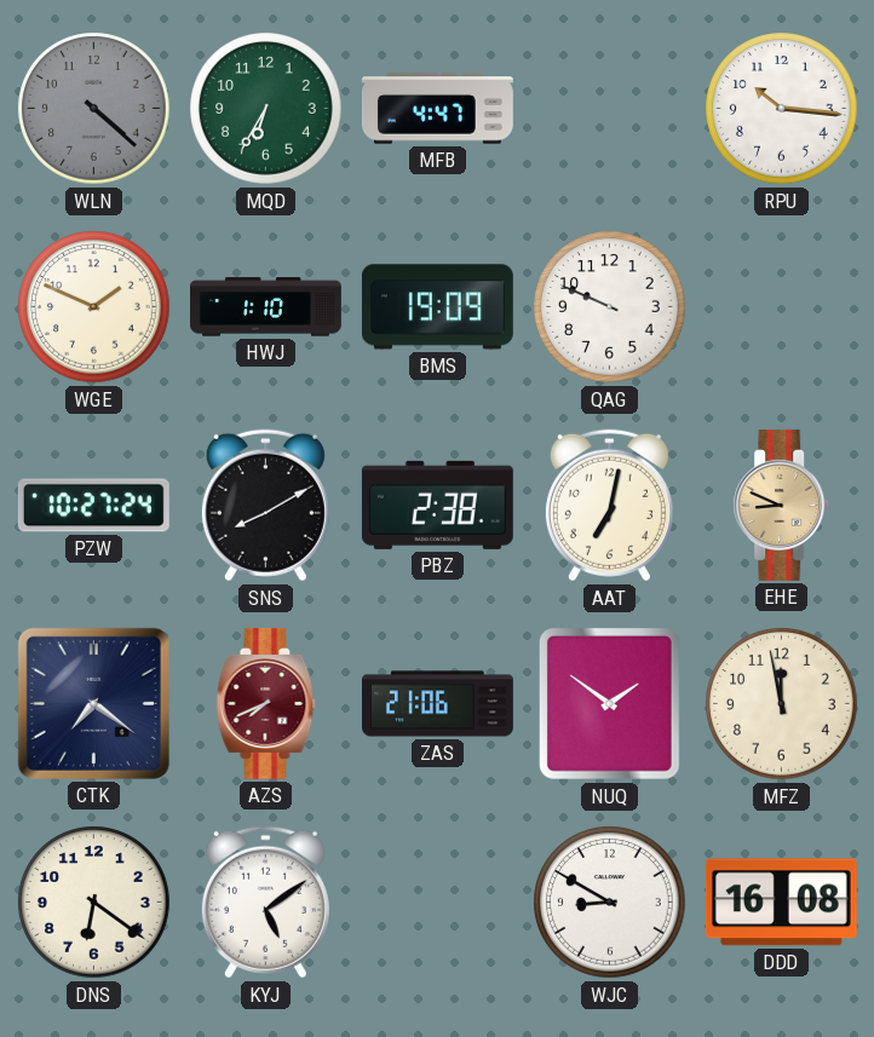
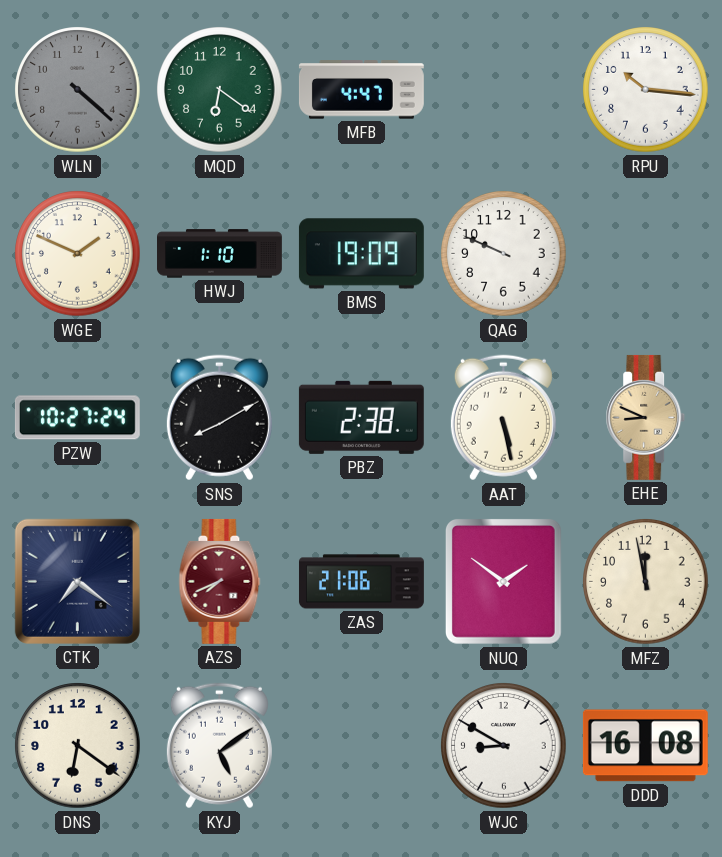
MQD: 6:35 -> 6:21
AAT: 7:02 -> 5:28
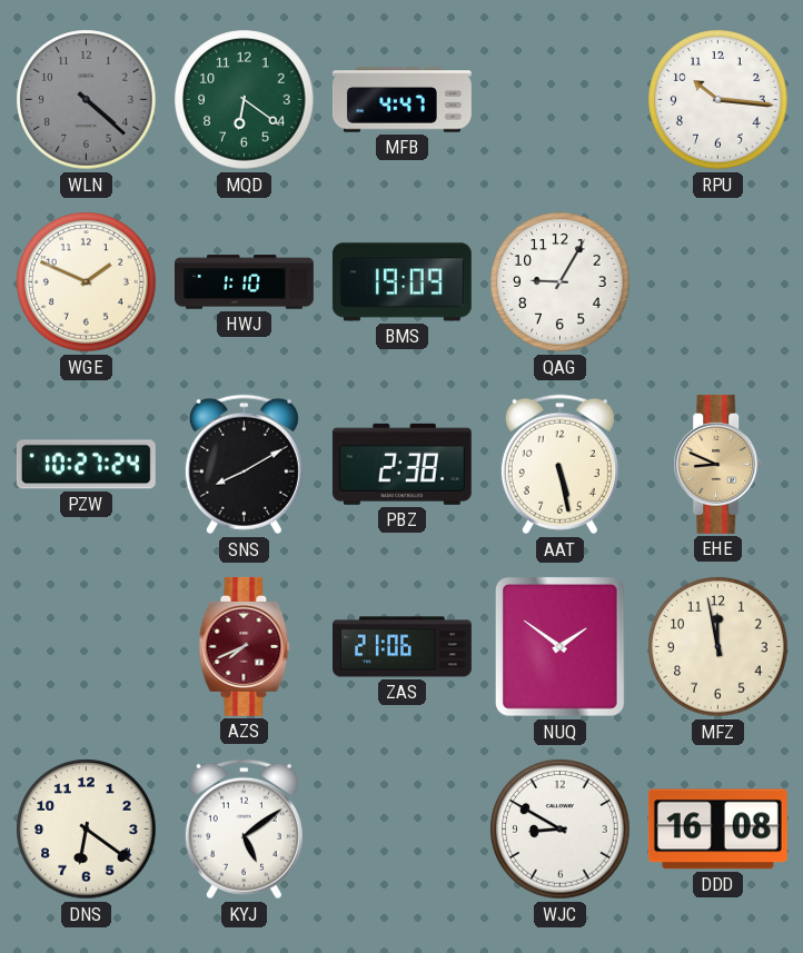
QAG: 9:49 -> 9:05
CTK: 7:21 -> none
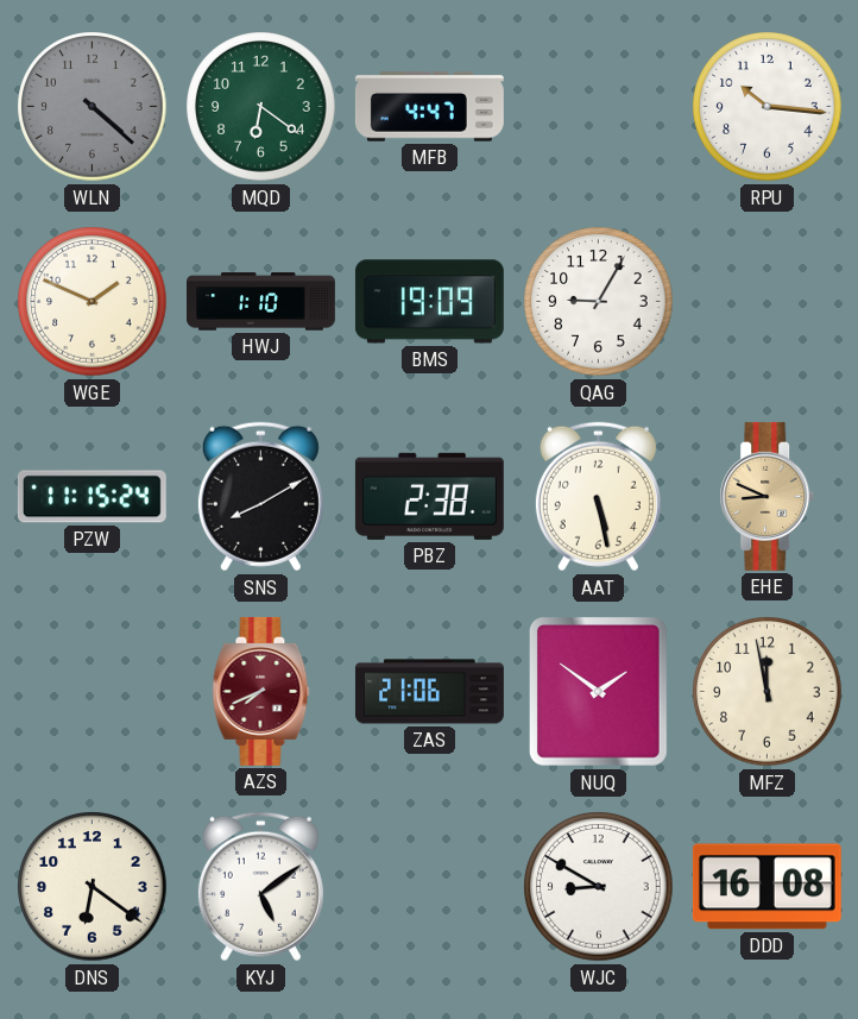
PZW: 10:27 -> 11:15
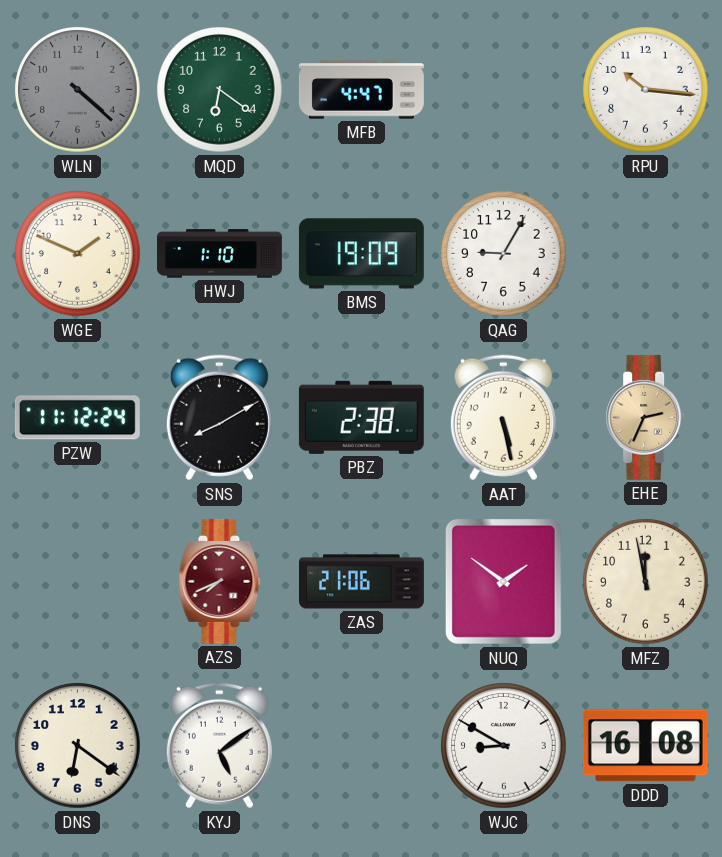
PZW: 11:15 -> 11:12
EHE: 8:49 -> 2:34
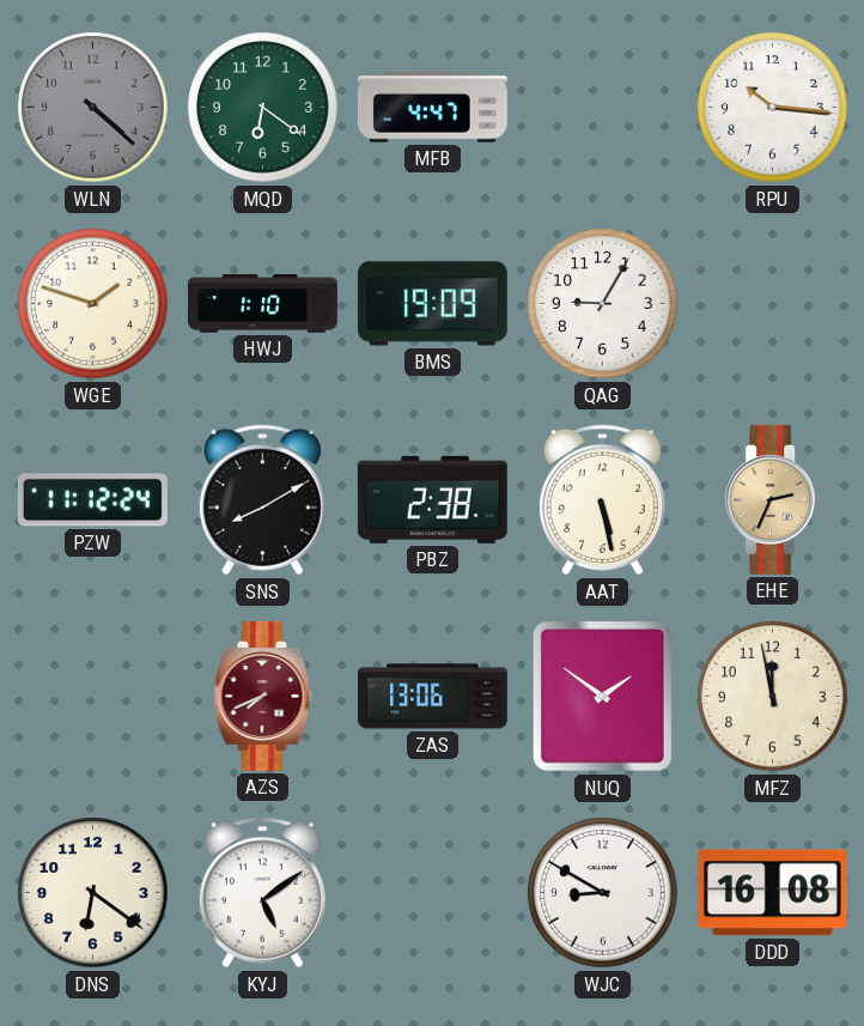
WGE: 1:49 -> 1:48
ZAS: 21:06 -> 13:06
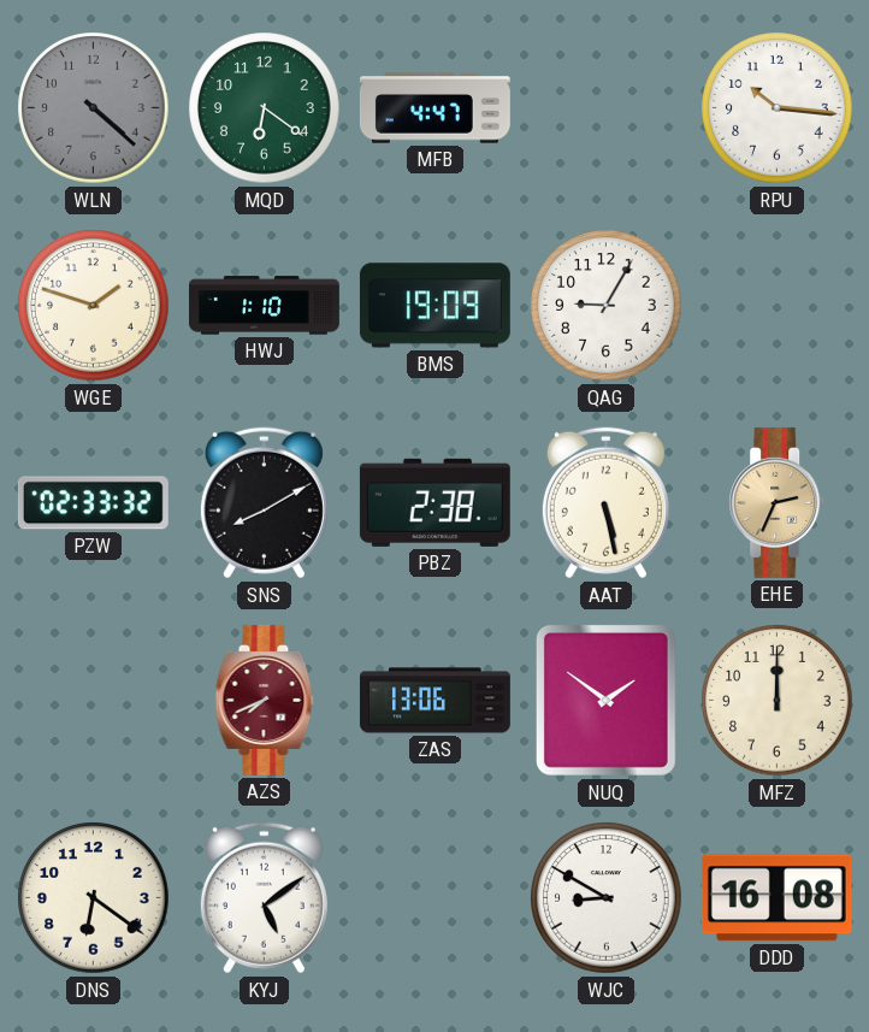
PZW: 11:12 -> 02:33
MFZ: 11:58 -> 12:00
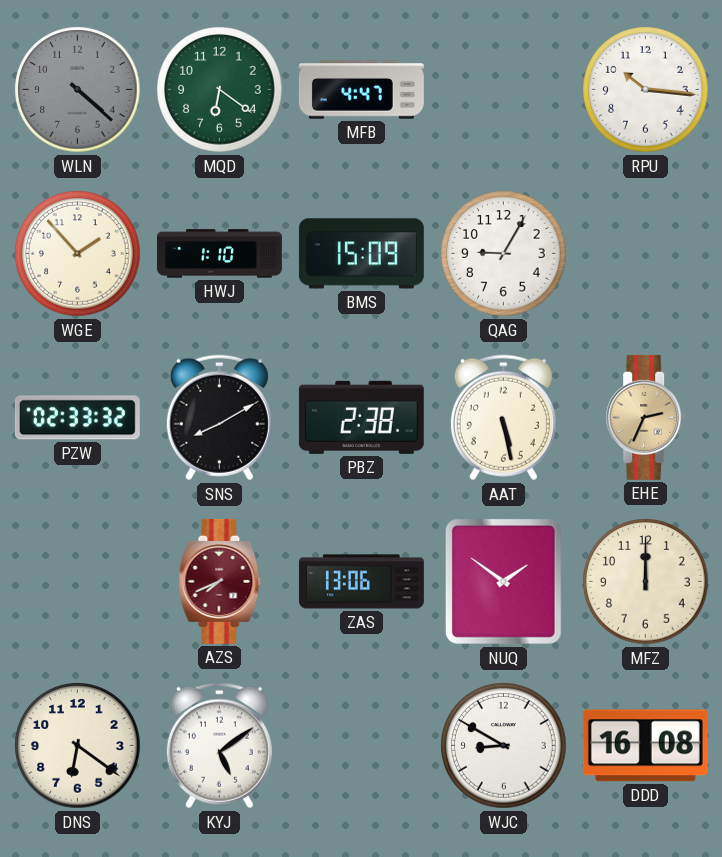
WGE: 1:48 -> 1:53
BMS: 19:09 -> 15:09
